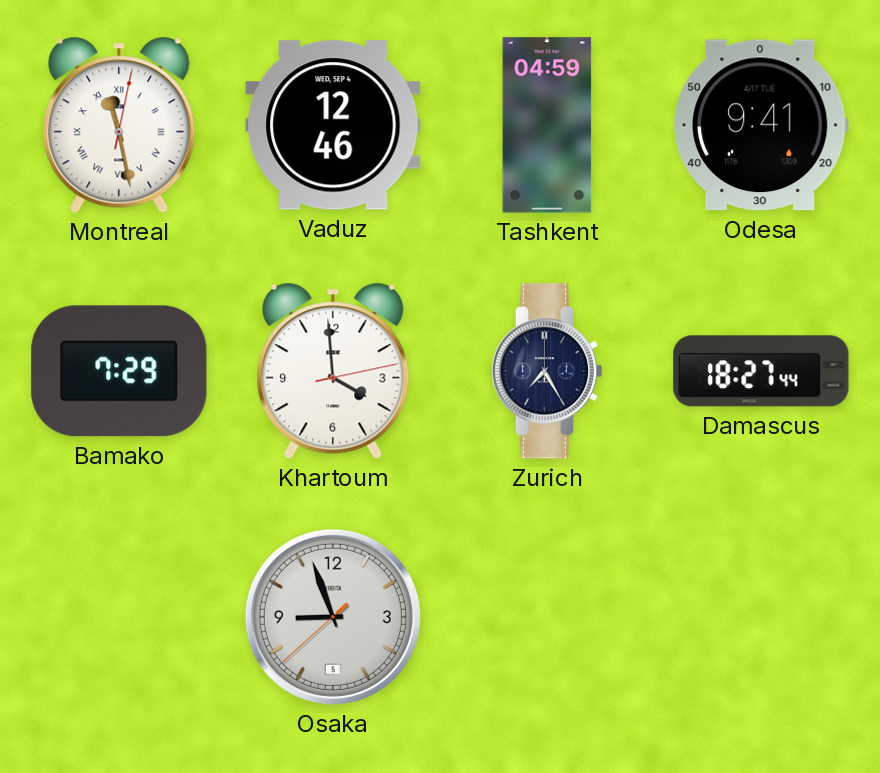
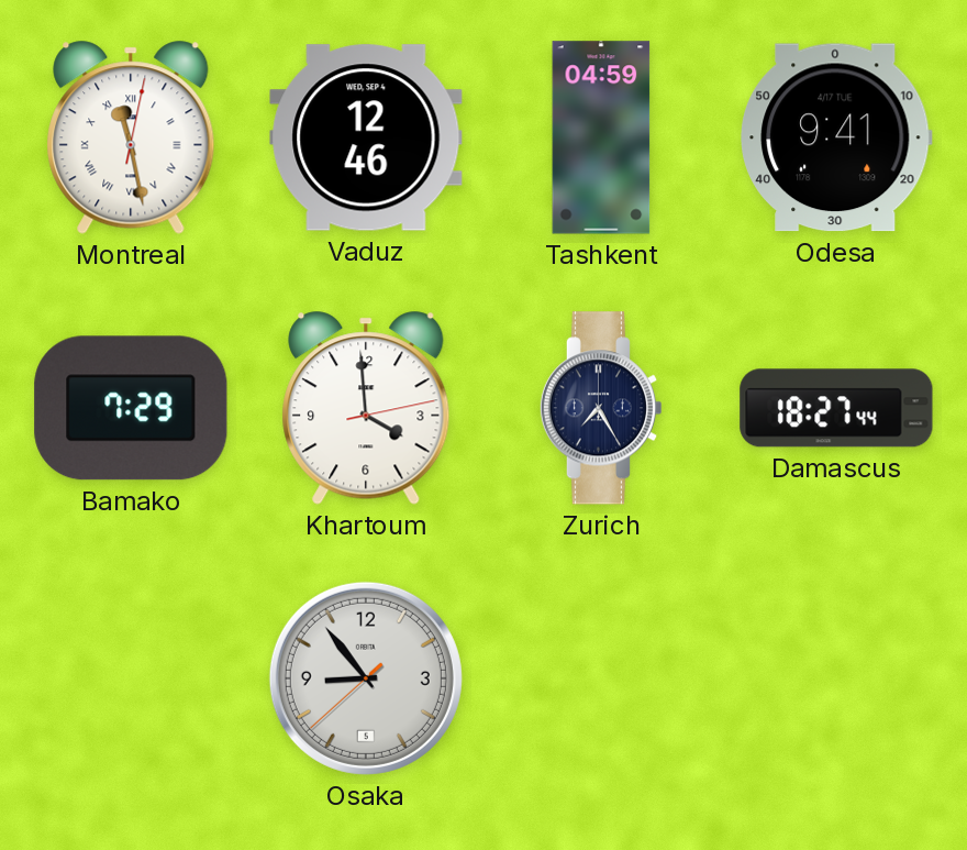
Osaka: 8:56 -> 8:53
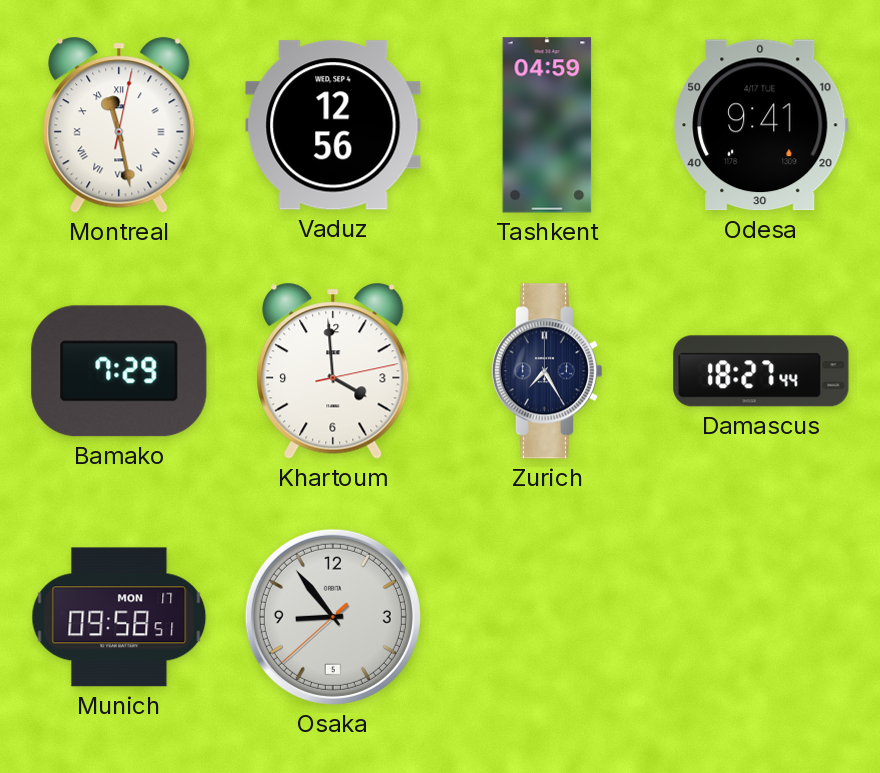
Vaduz: 12:46 -> 12:56
Munich: none -> 09:58
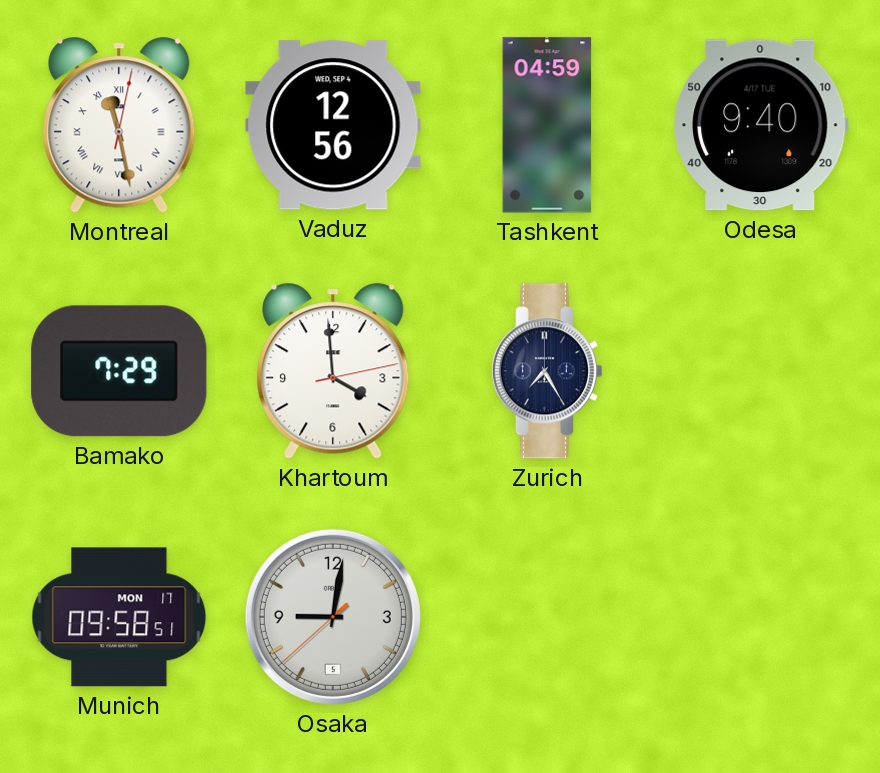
Odesa: 9:41 -> 9:40
Damascus: 18:27 -> none
Osaka: 8:53 -> 9:01
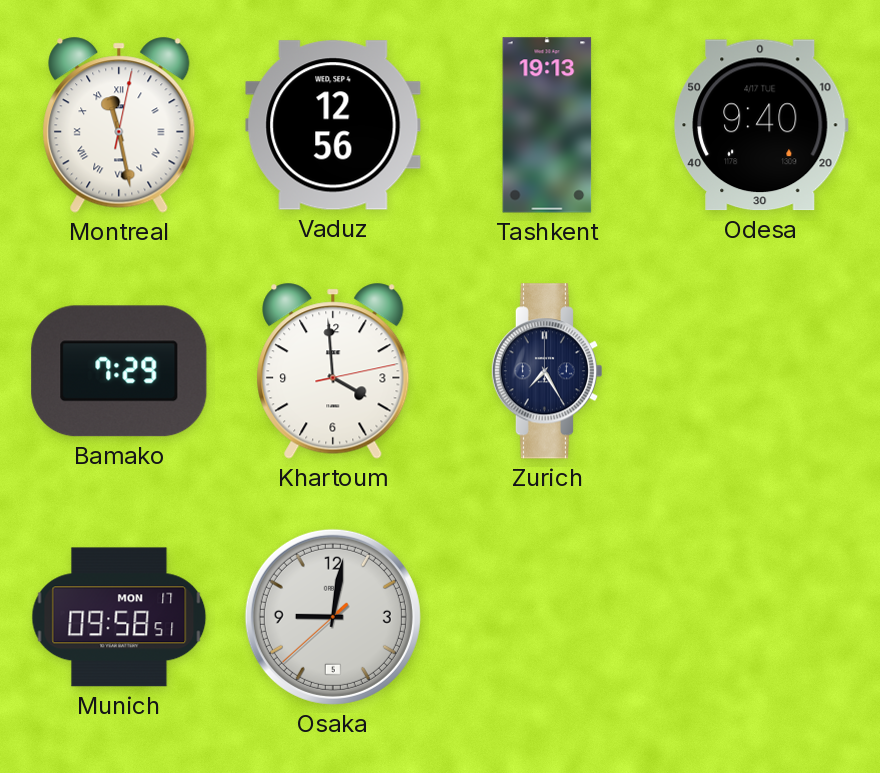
Tashkent: 04:59 -> 19:13
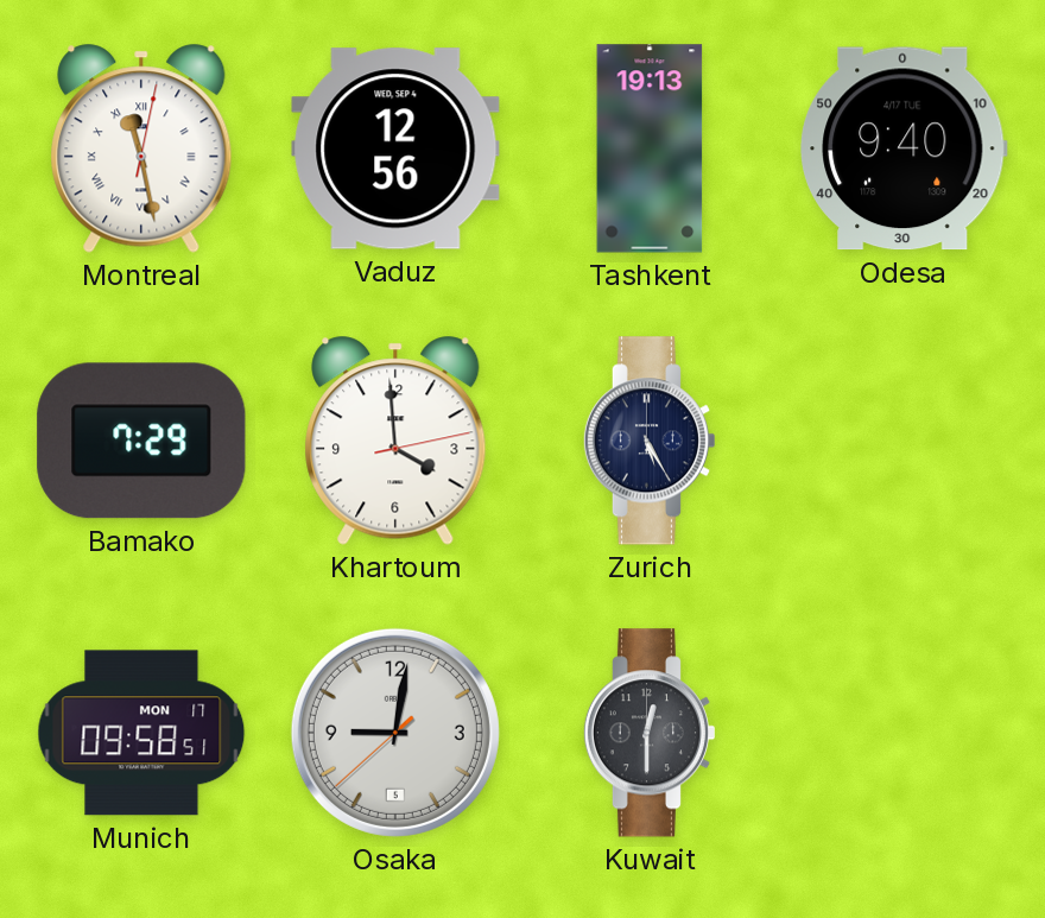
Zurich: 7:25 -> 5:25
Kuwait: none -> 12:30
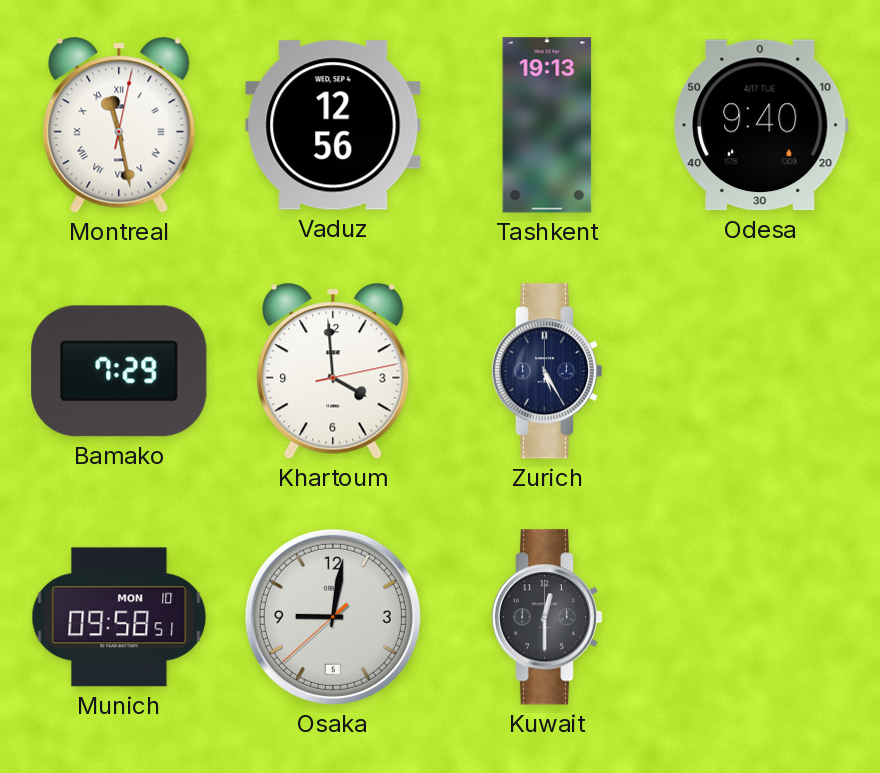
Munich date: MON 17 -> MON 10
